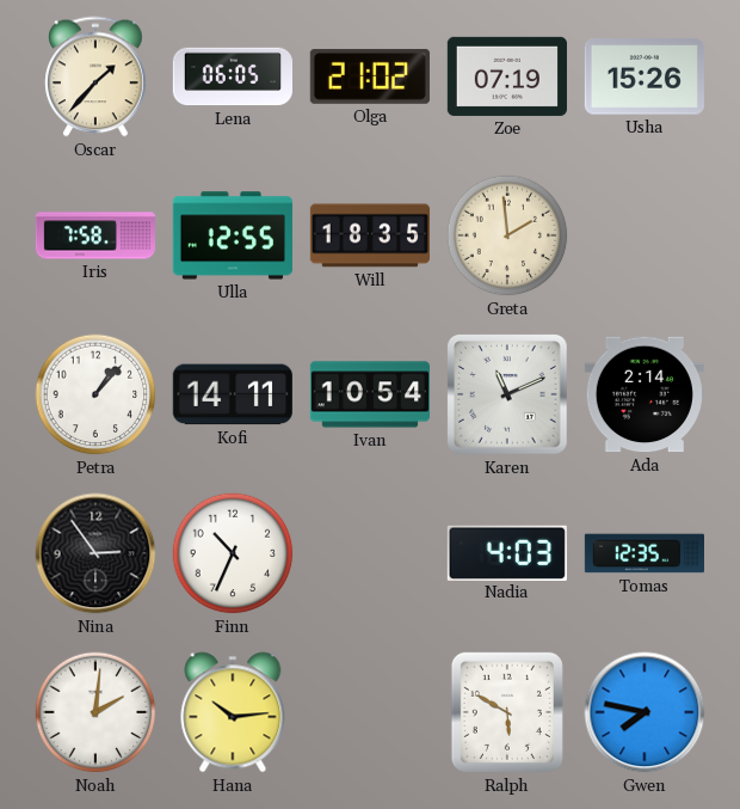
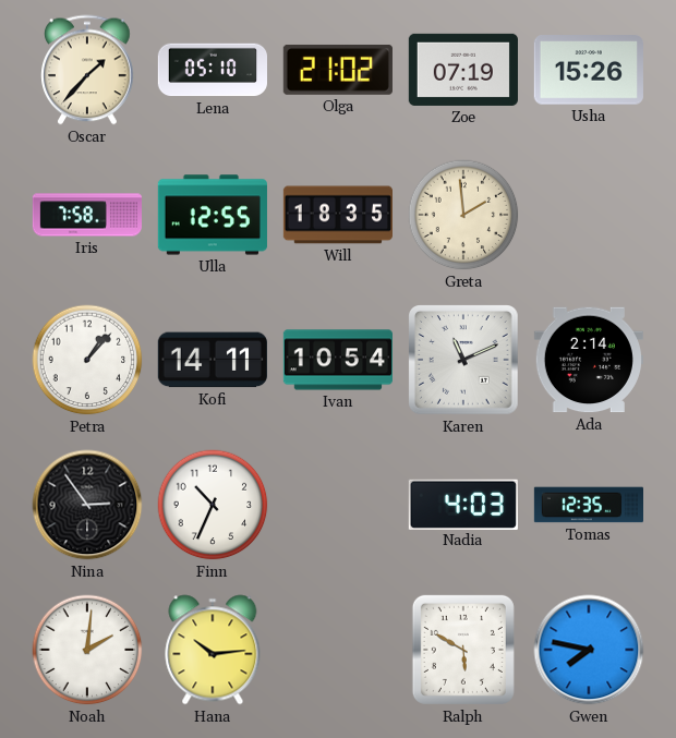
Lena: 06:05 -> 05:10
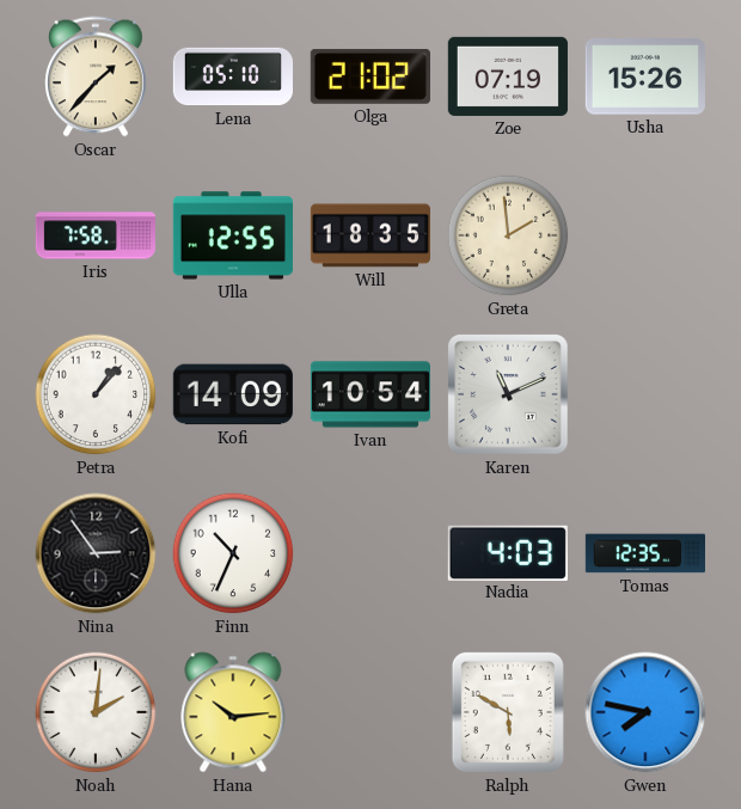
Kofi: 14:11 -> 14:09
Ada: 2:14 -> none
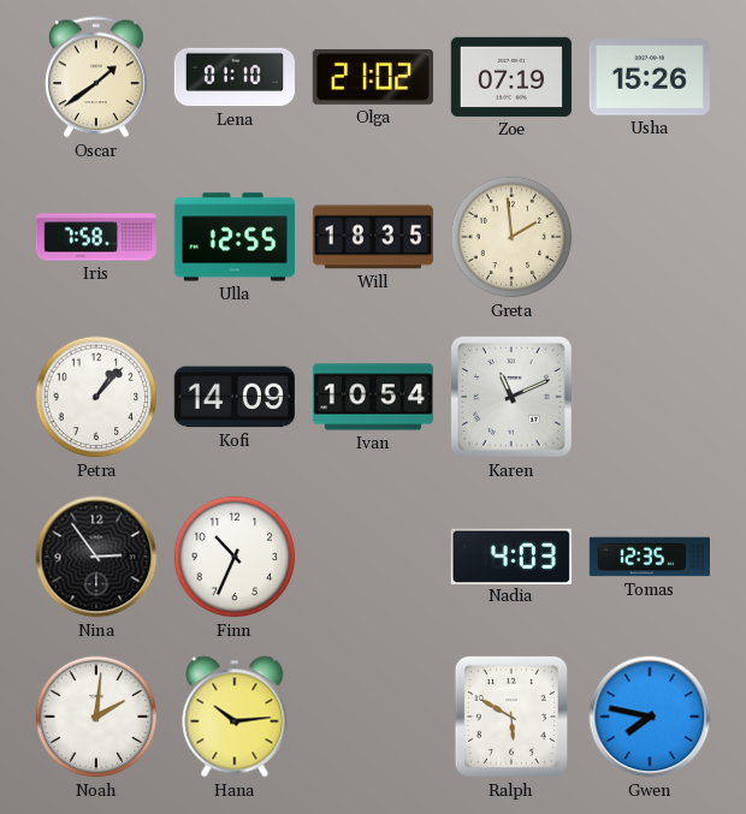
Oscar: 1:37 -> 1:39
Lena: 05:10 -> 01:10
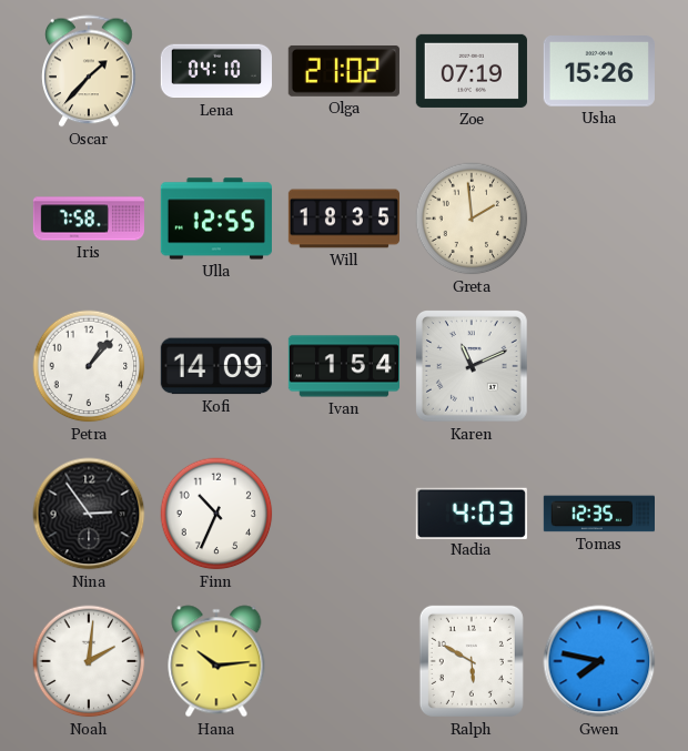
Oscar: 1:39 -> 1:37
Lena: 01:10 -> 04:10
Ivan: 10:54 -> 1:54
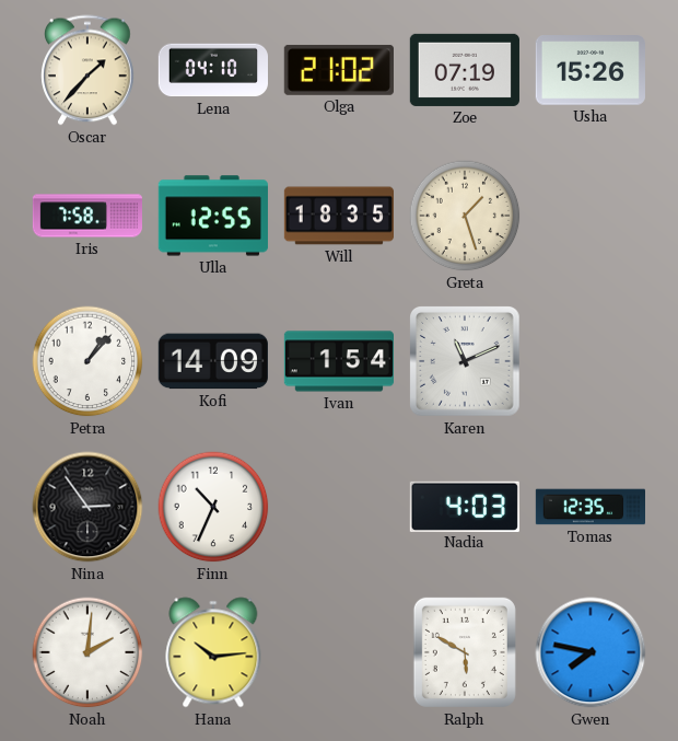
Greta: 1:59 -> 1:27
